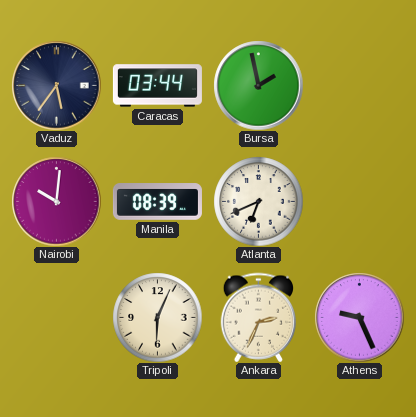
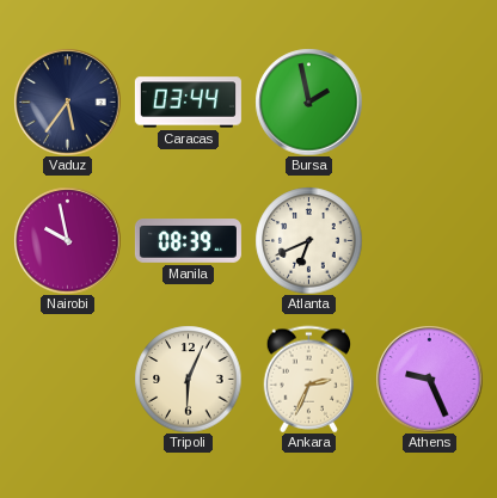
Nairobi: 10:01 -> 9:58
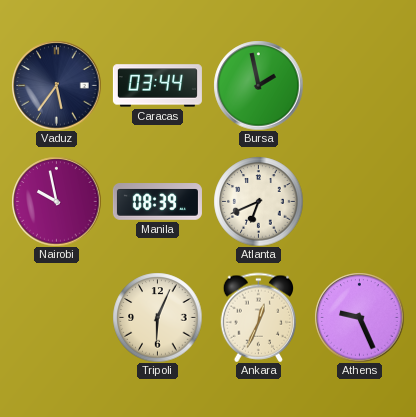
Ankara: 2:34 -> 12:34
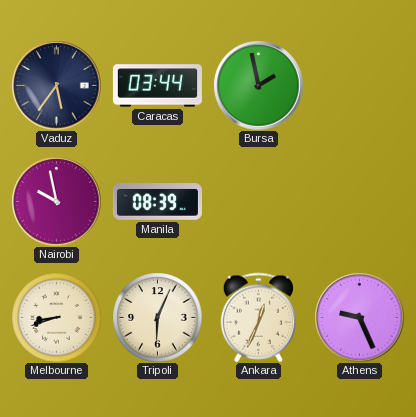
Atlanta: 6:41 -> none
Melbourne: none -> 8:42
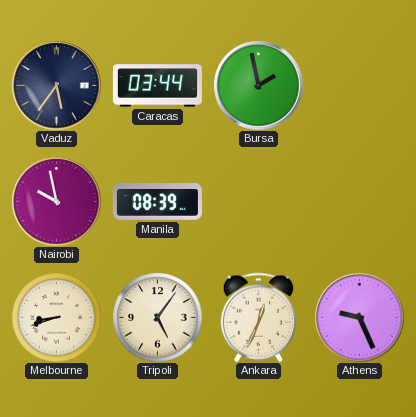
Tripoli: 6:04 -> 5:06
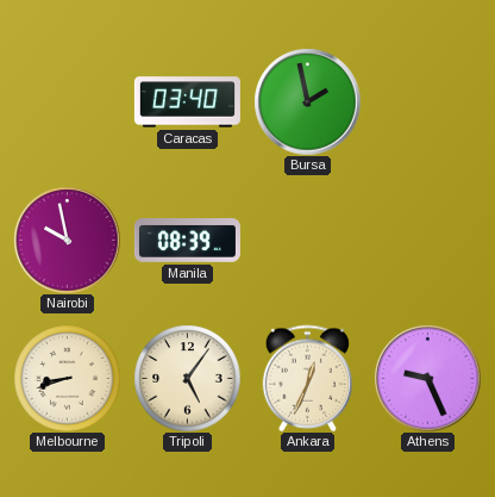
Vaduz: 5:36 -> none
Caracas: 03:44 -> 03:40
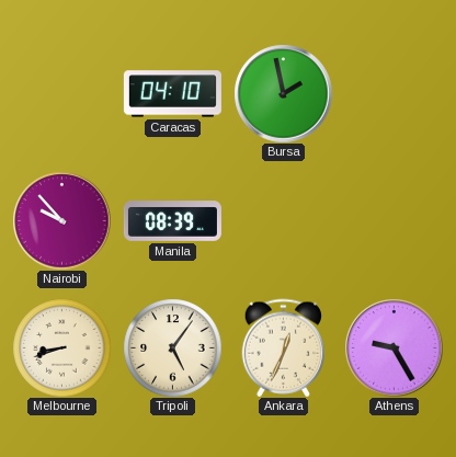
Caracas: 03:40 -> 04:10
Nairobi: 9:58 -> 9:53
Athens: 9:26 -> 9:25
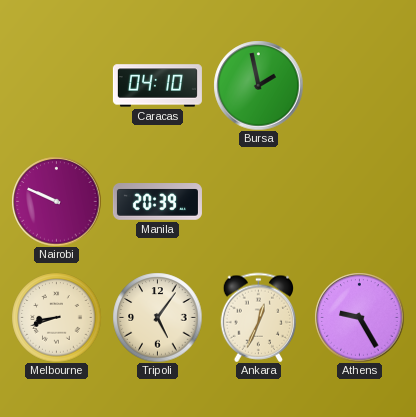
Nairobi: 9:53 -> 9:49
Manila: 08:39 -> 20:39
